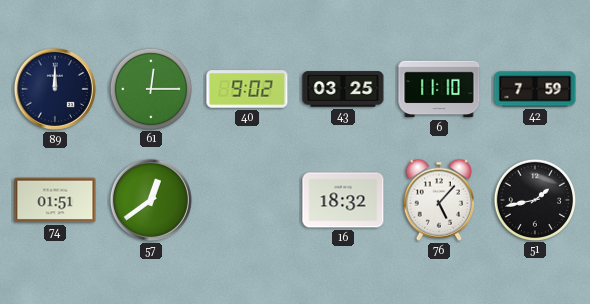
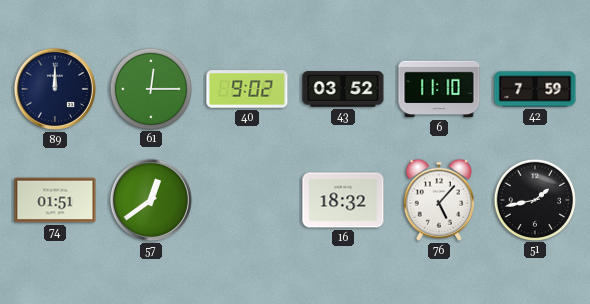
43: 03:25 -> 03:52
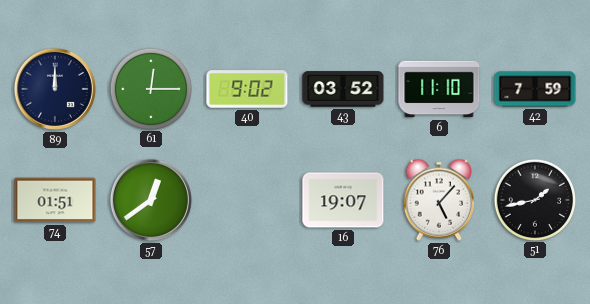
16: 18:32 -> 19:07
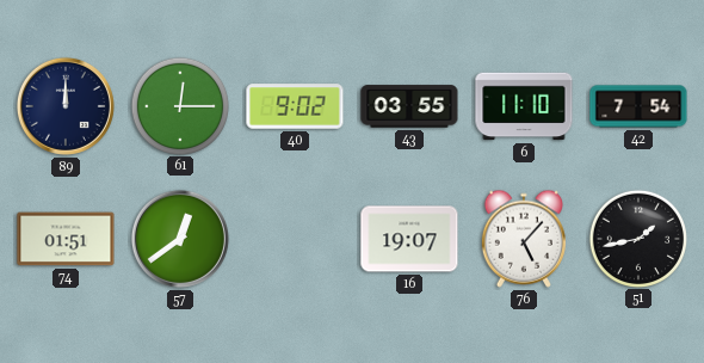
43: 03:52 -> 03:55
42: 7:59 -> 7:54
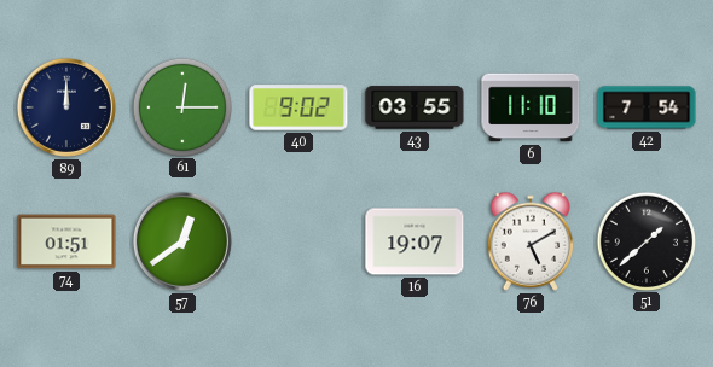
76: 5:07 -> 5:10
51: 1:43 -> 1:38
